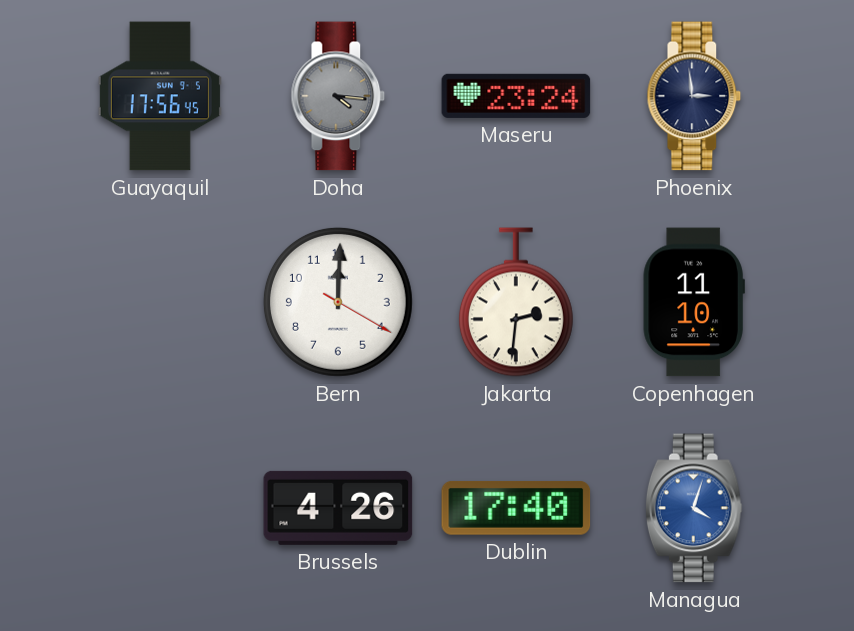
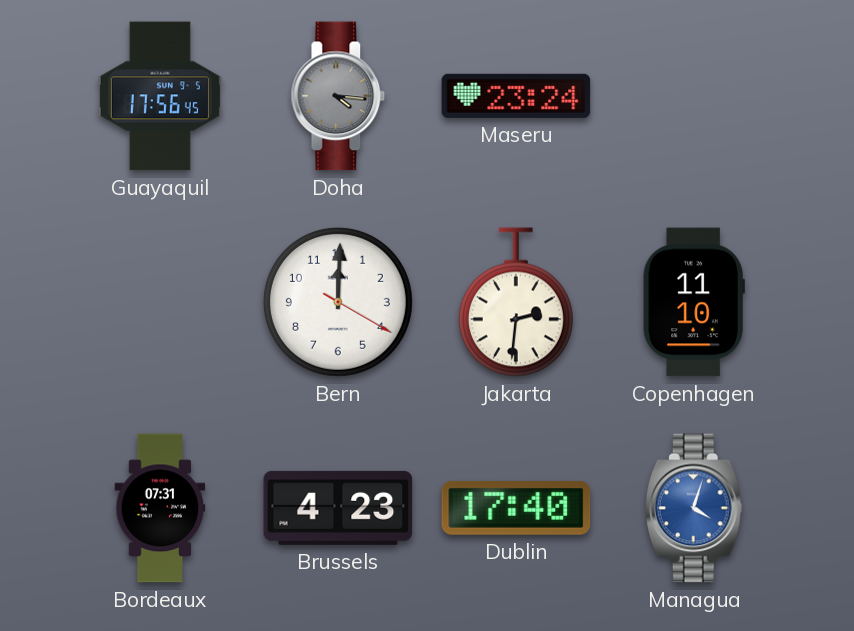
Phoenix: 2:59 -> none
Bordeaux: none -> 07:31
Brussels: 4:26 -> 4:23
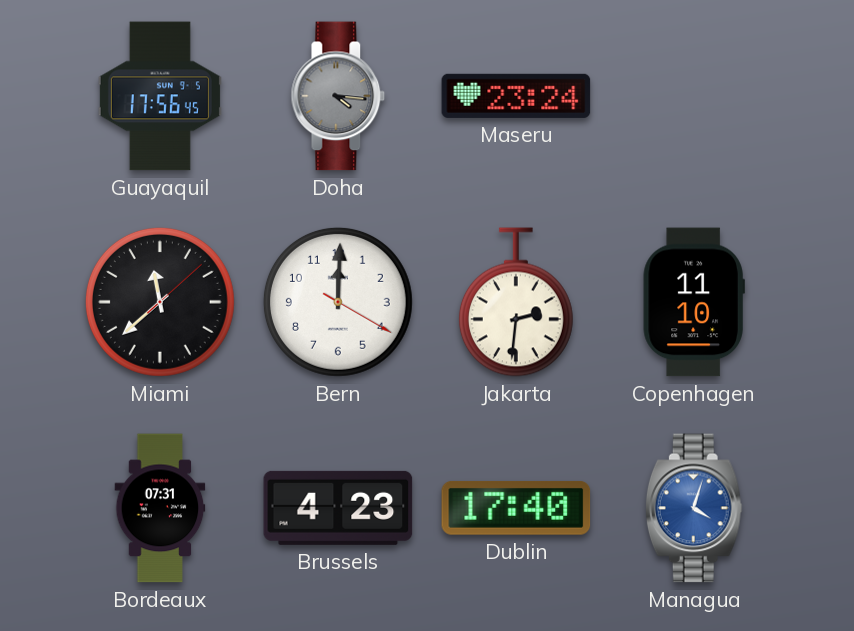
Miami: none -> 11:38
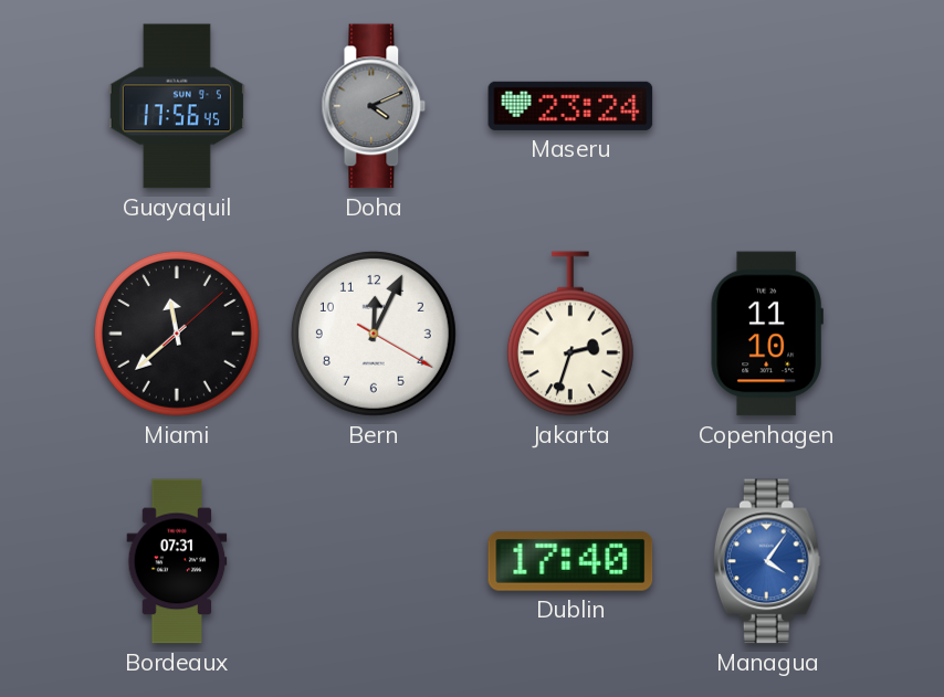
Doha: 4:16 -> 4:11
Bern: 12:00 -> 12:04
Jakarta: 2:31 -> 2:33
Brussels: 4:23 -> none
Managua: 4:03 -> 4:06
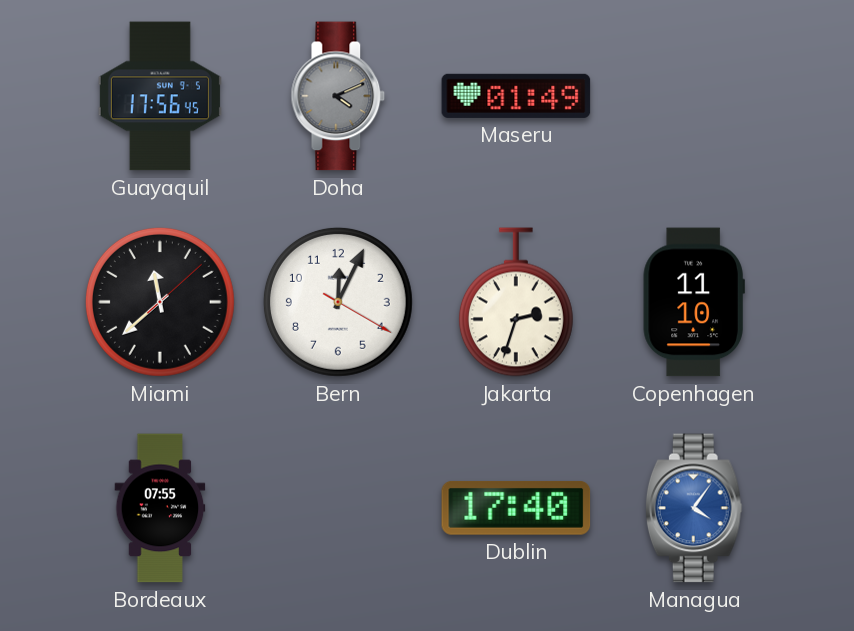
Maseru: 23:24 -> 01:49
Bordeaux: 07:31 -> 07:55
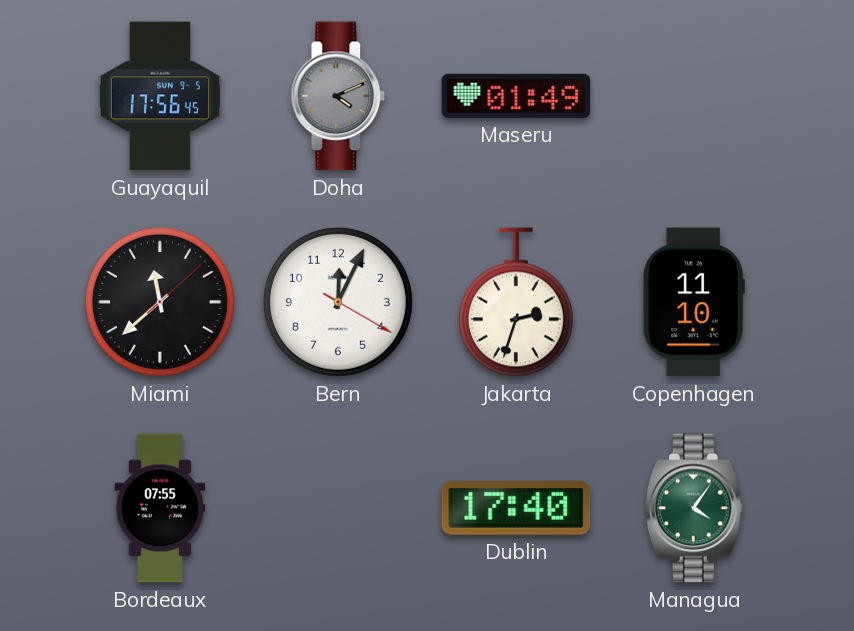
Managua dial: blue -> green
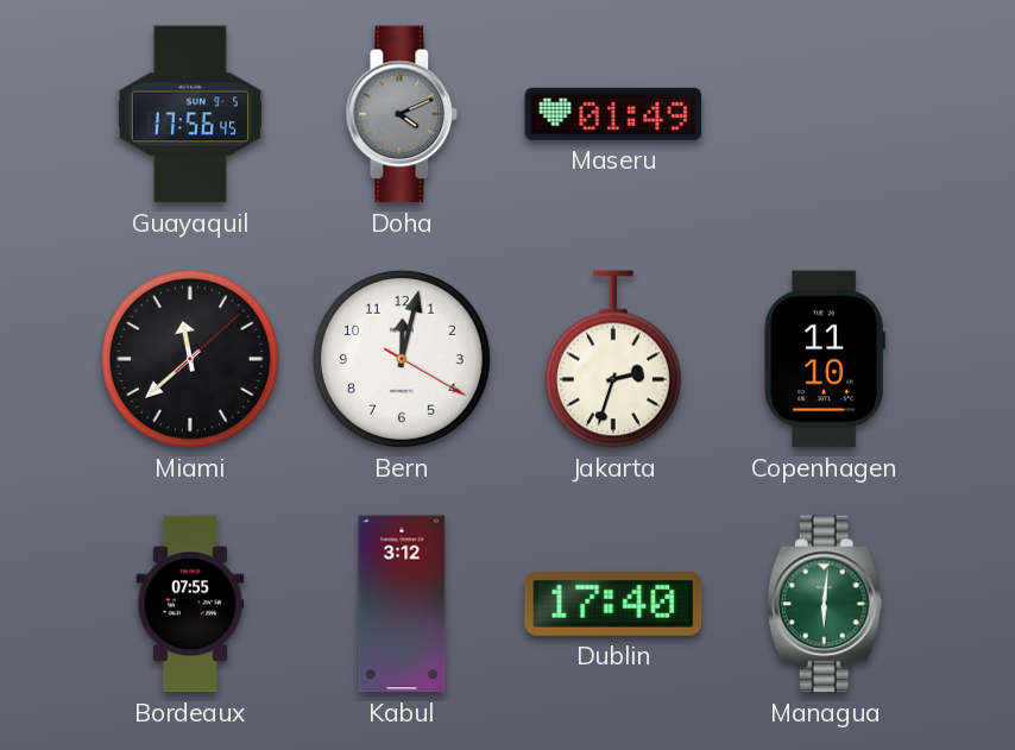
Bern: 12:04 -> 12:02
Kabul: none -> 3:12
Managua: 4:06 -> 6:01
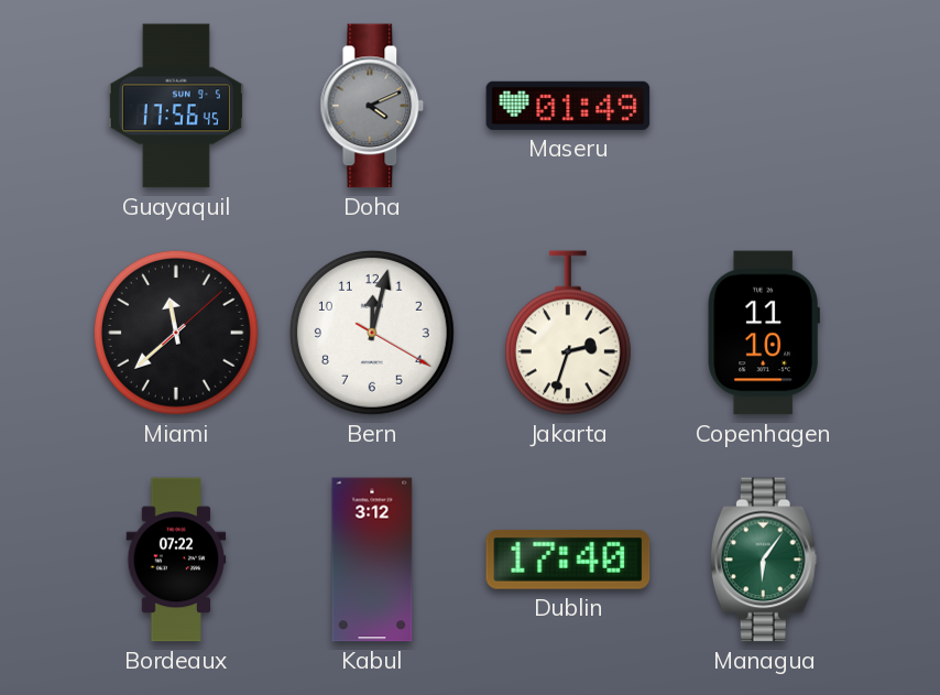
Bordeaux: 07:55 -> 07:22
Managua: 6:01 -> 6:06
